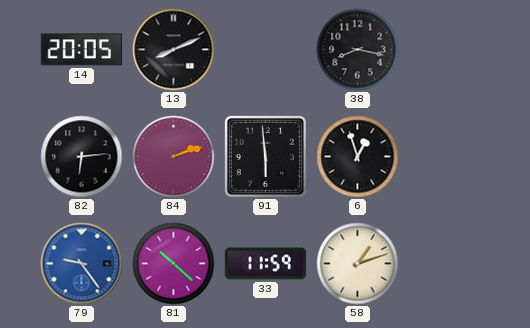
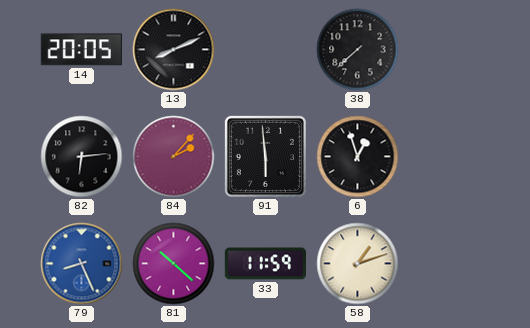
38: 8:17 -> 7:38
84: 2:12 -> 2:07
79: 9:24 -> 8:26
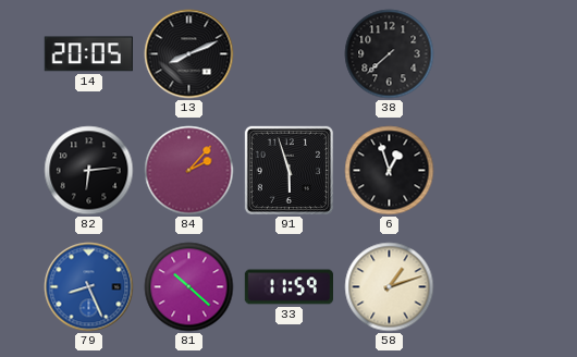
91: 5:59 -> 5:57
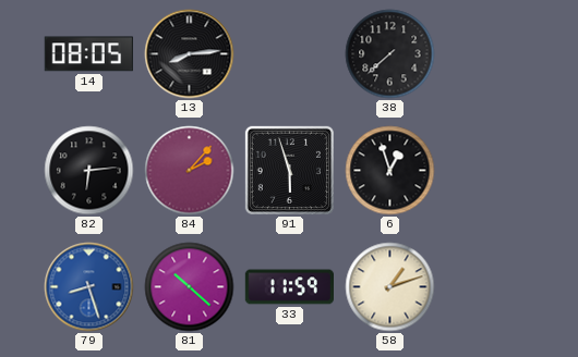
14: 20:05 -> 08:05
13: 8:11 -> 8:14
79: 8:26 -> 8:27
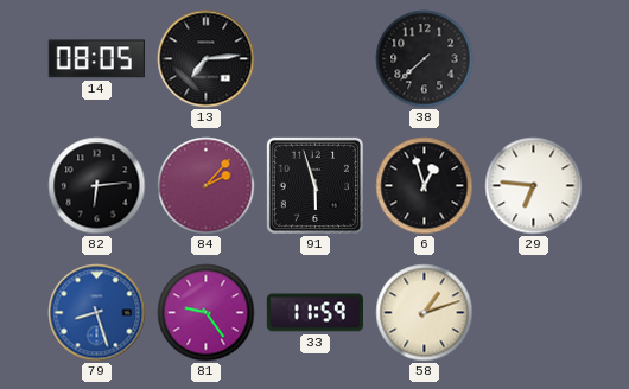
13: 8:14 -> 7:14
29: none -> 6:46
81: 10:22 -> 9:24
